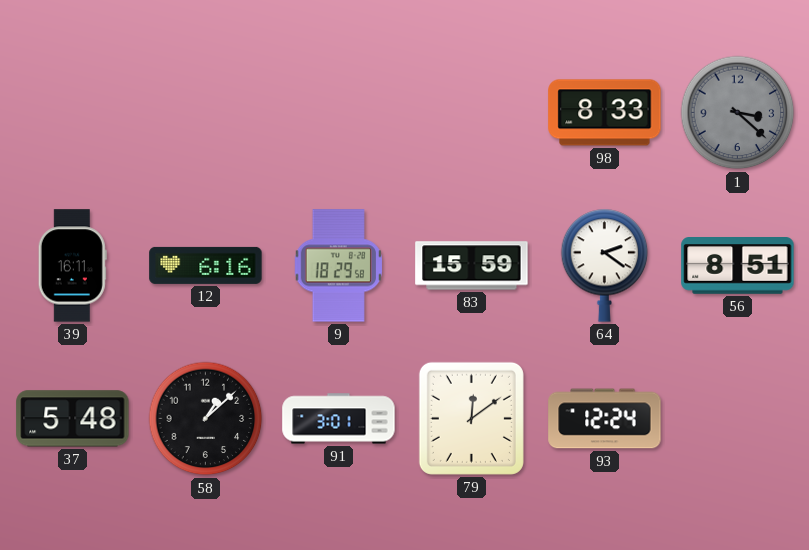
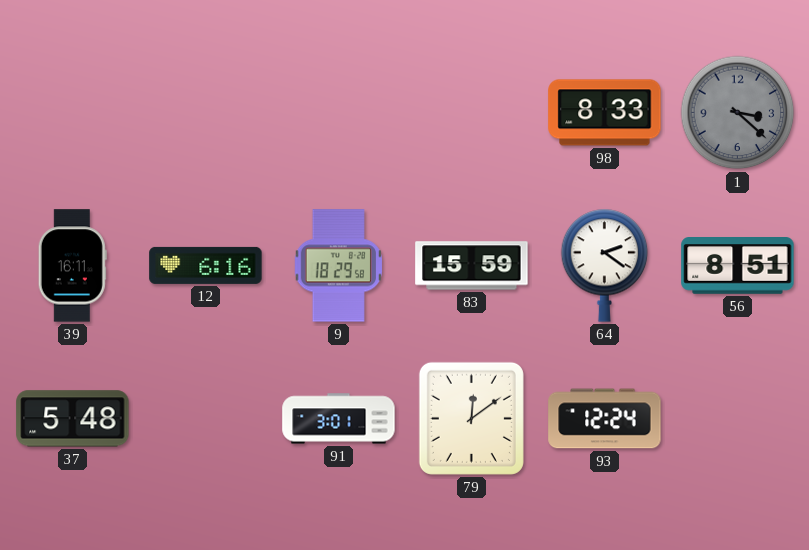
58: 1:08 -> none
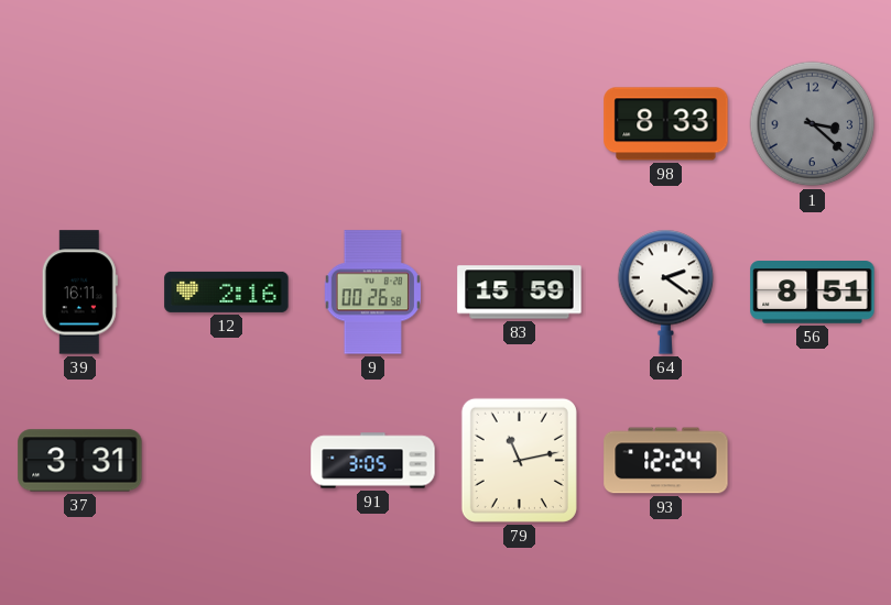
12: 6:16 -> 2:16
9: 18:29 -> 00:26
37: 5:48 -> 3:31
91: 3:01 -> 3:05
79: 12:09 -> 11:13
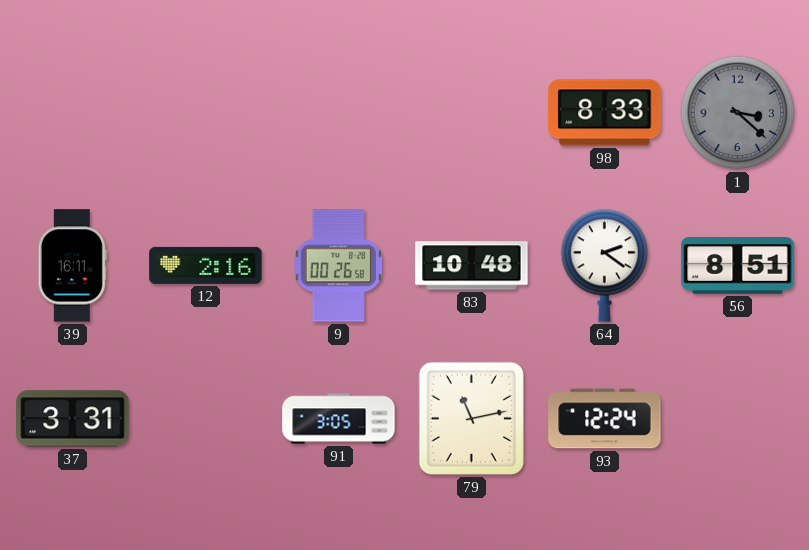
83: 15:59 -> 10:48
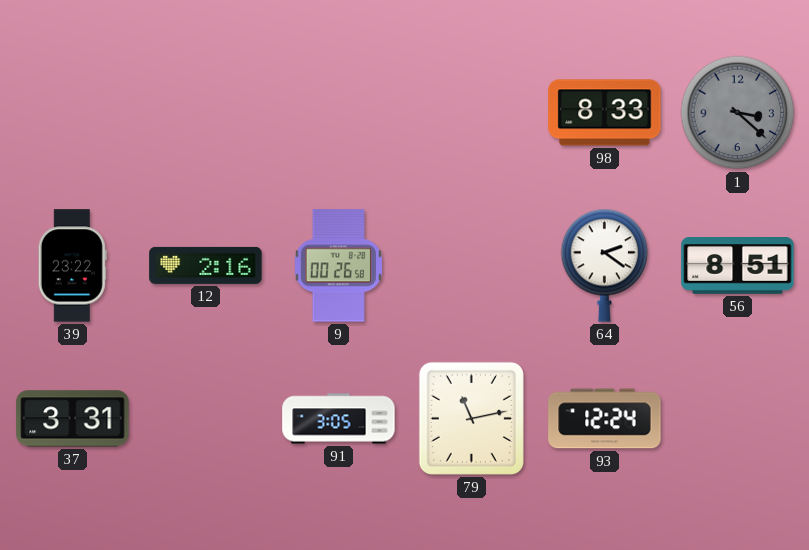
39: 16:11 -> 23:22
83: 10:48 -> none
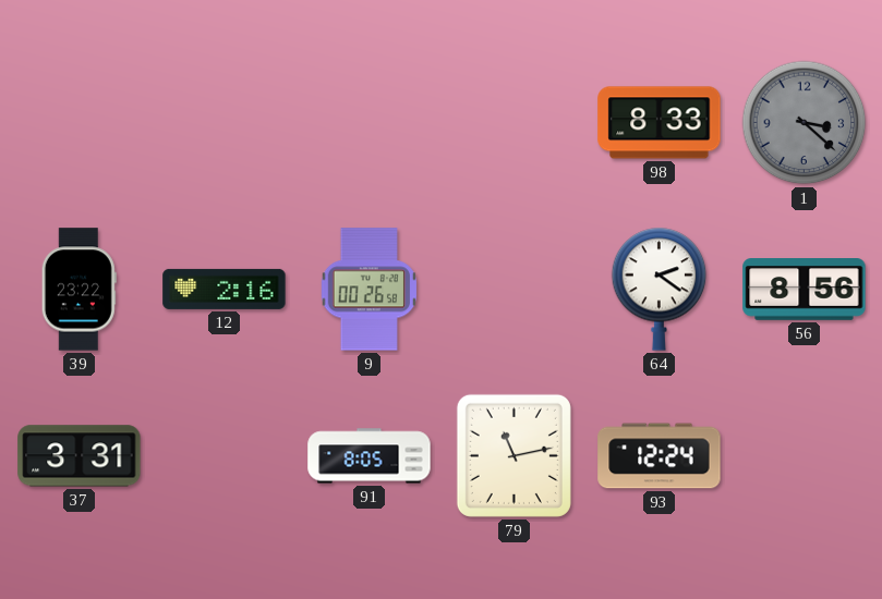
56: 8:51 -> 8:56
91: 3:05 -> 8:05
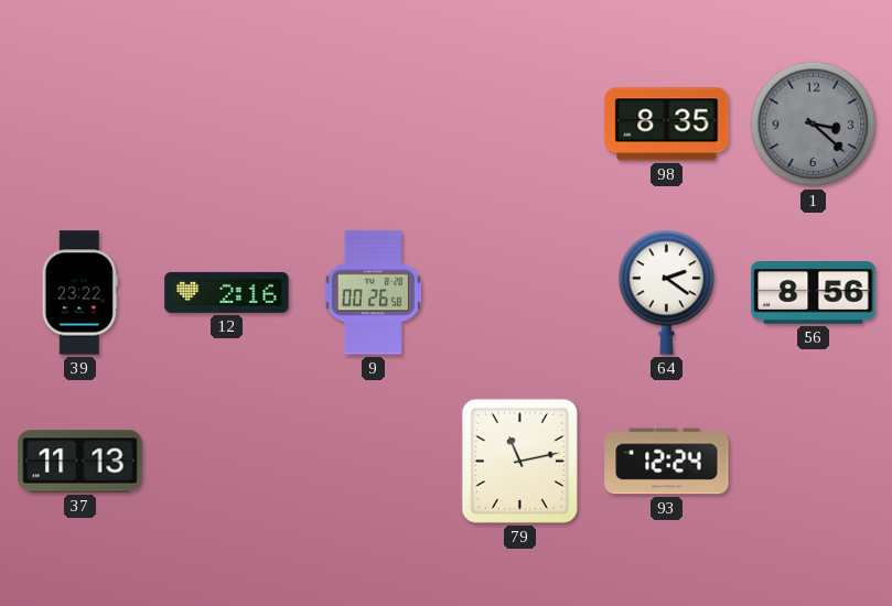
98: 8:33 -> 8:35
37: 3:31 -> 11:13
91: 8:05 -> none
